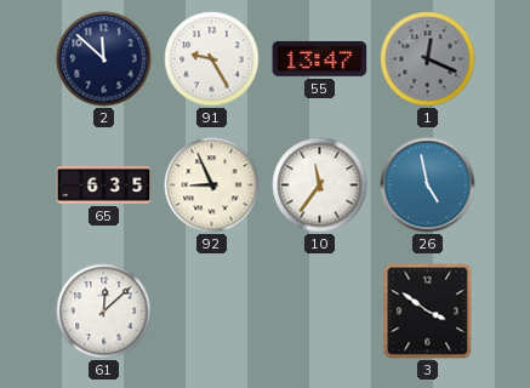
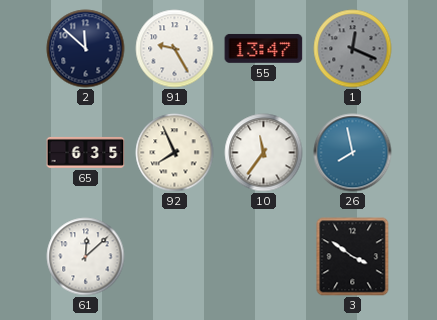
92: 8:56 -> 7:56
26: 4:58 -> 7:58
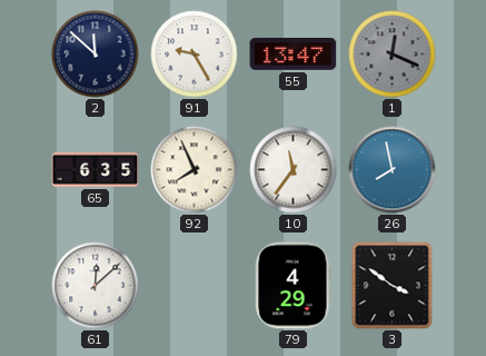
79: none -> 4:29
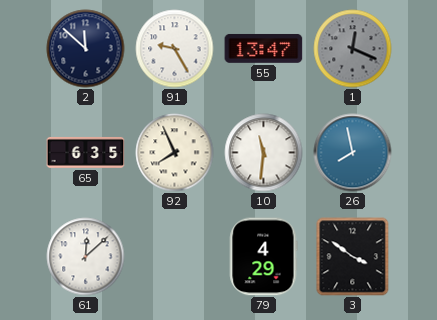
10: 11:36 -> 11:31
